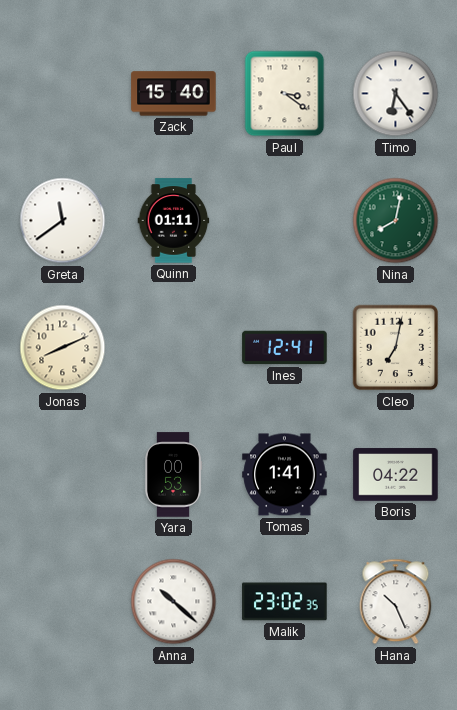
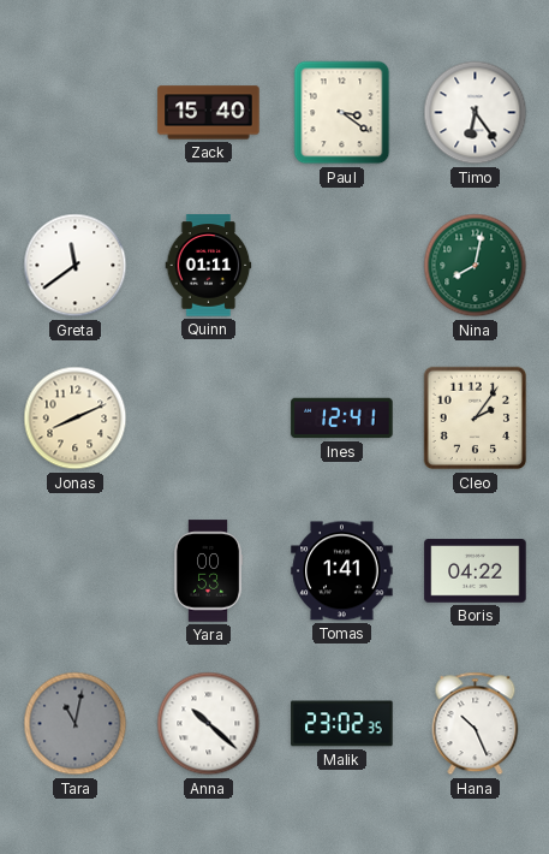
Cleo: 7:02 -> 2:06
Tara: none -> 11:02
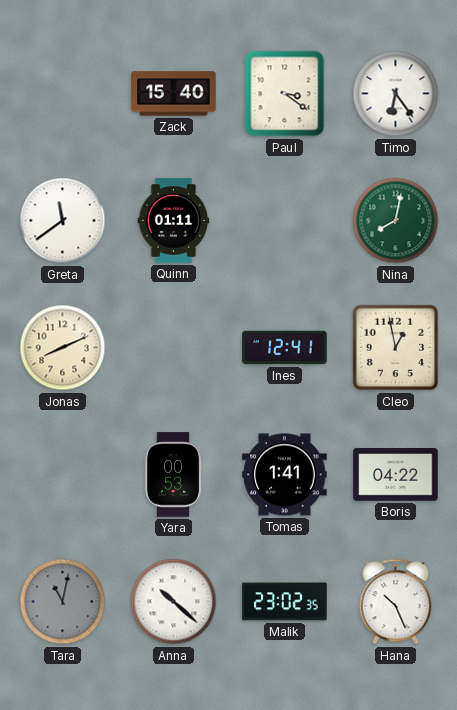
Cleo: 2:06 -> 12:58
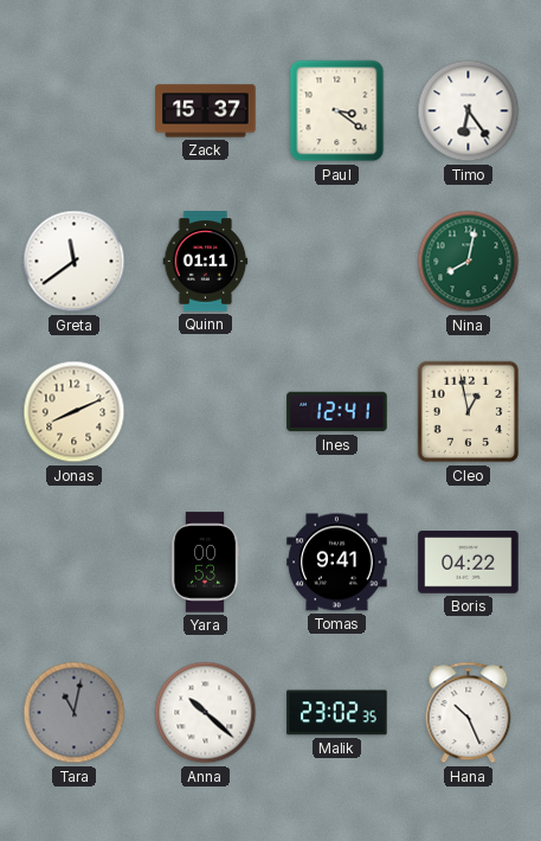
Zack: 15:40 -> 15:37
Tomas: 1:41 -> 9:41
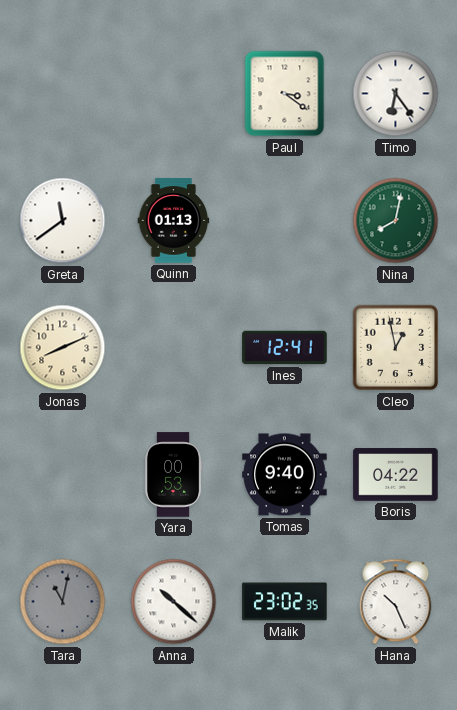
Zack: 15:37 -> none
Quinn: 01:11 -> 01:13
Tomas: 9:41 -> 9:40
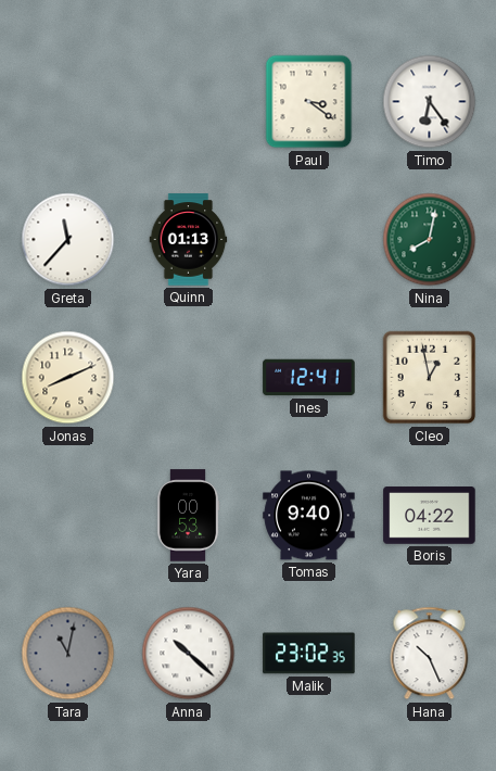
Greta: 11:39 -> 11:37
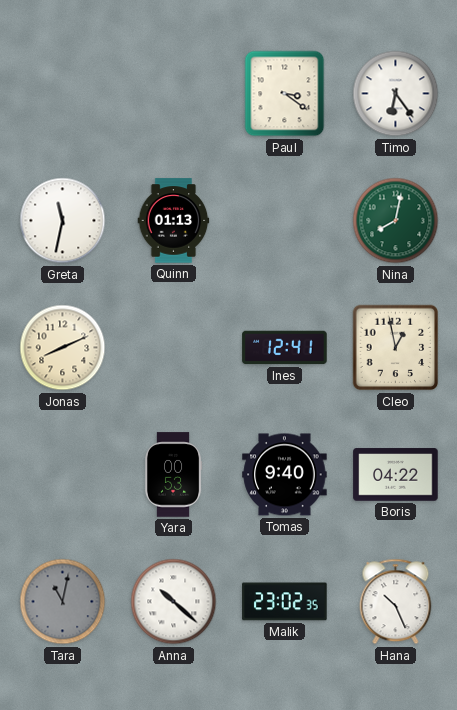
Greta: 11:37 -> 11:32
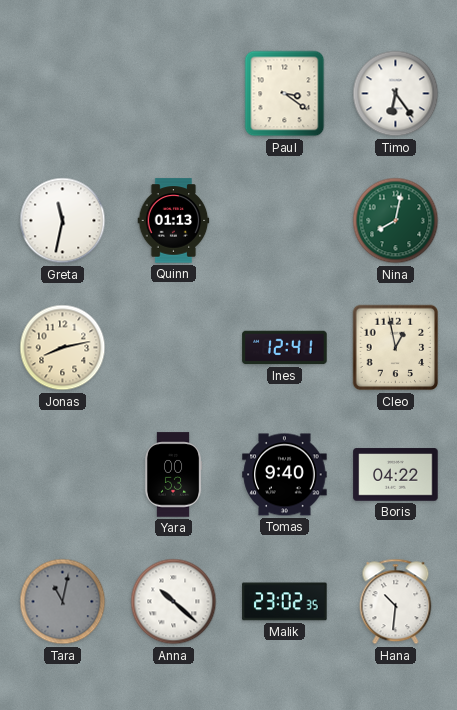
Jonas: 8:11 -> 8:13
Hana: 10:26 -> 10:31
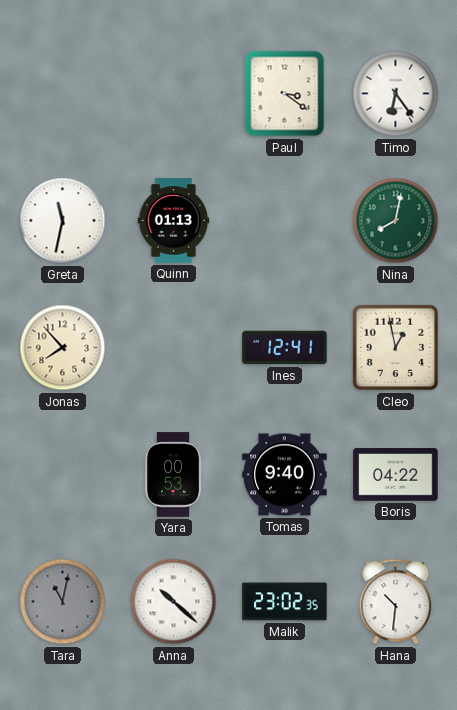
Jonas: 8:13 -> 7:53
